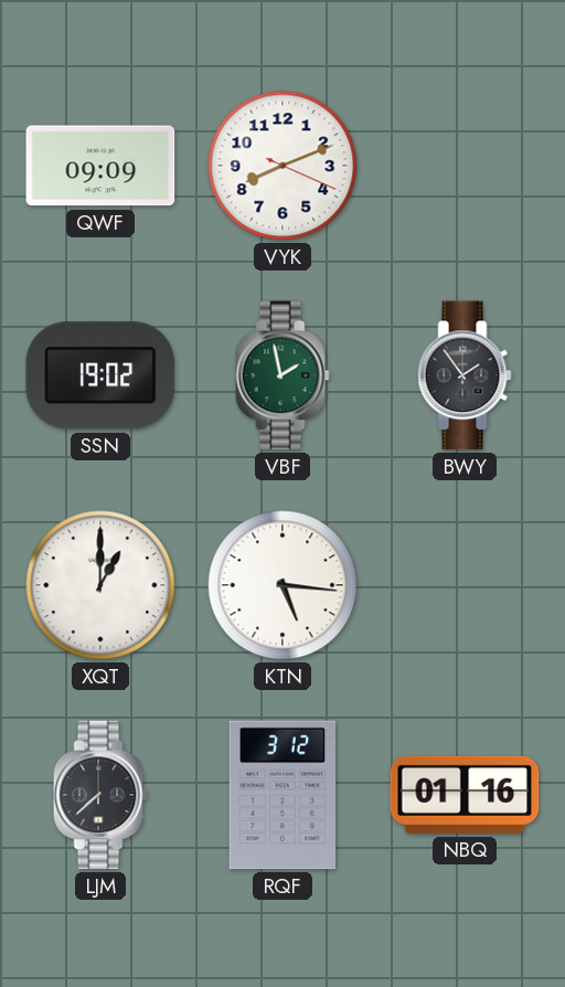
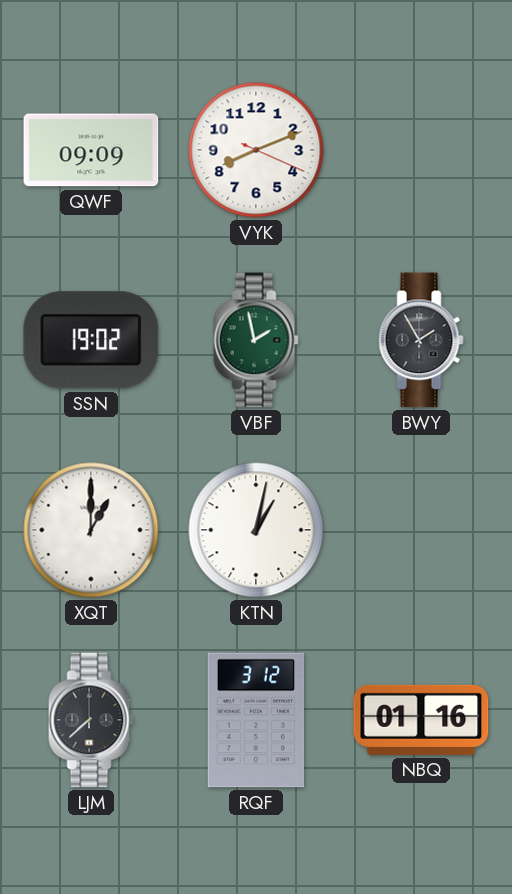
BWY: 1:54 -> 1:55
KTN: 5:16 -> 1:02
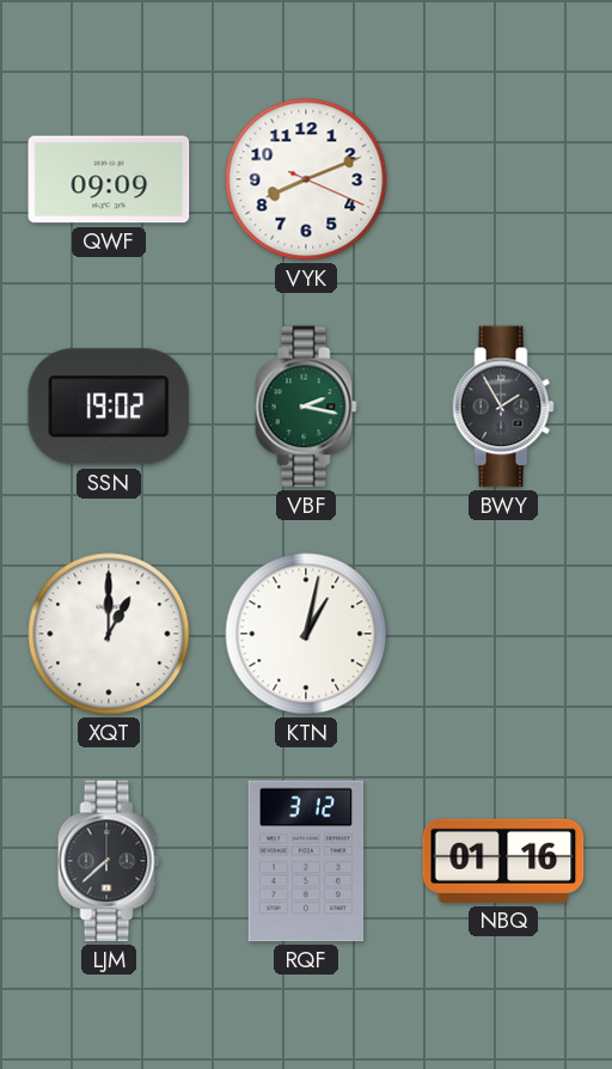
VBF: 1:58 -> 2:17
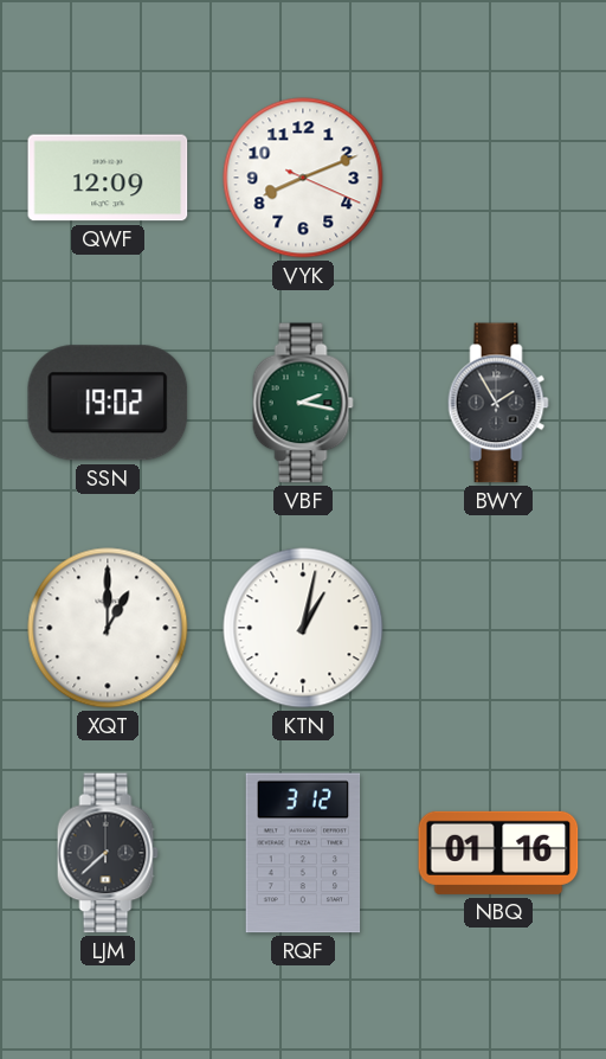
QWF: 09:09 -> 12:09
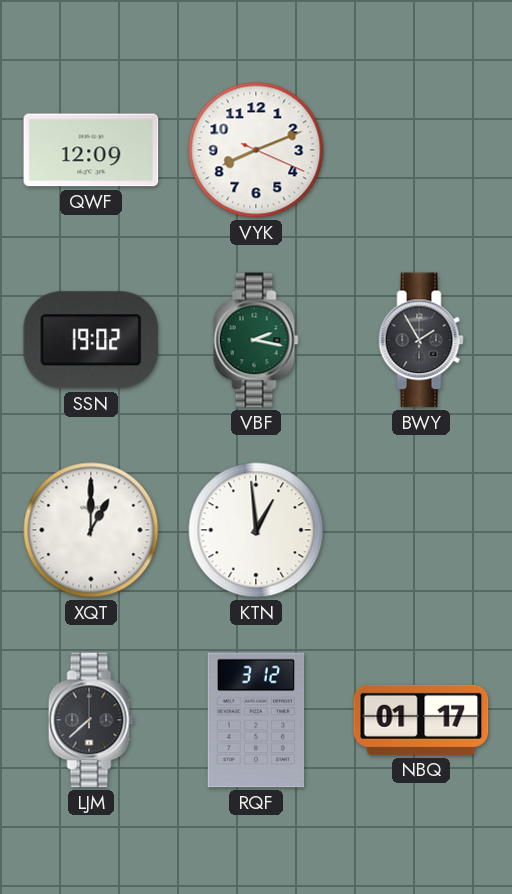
KTN: 1:02 -> 12:59
NBQ: 01:16 -> 01:17
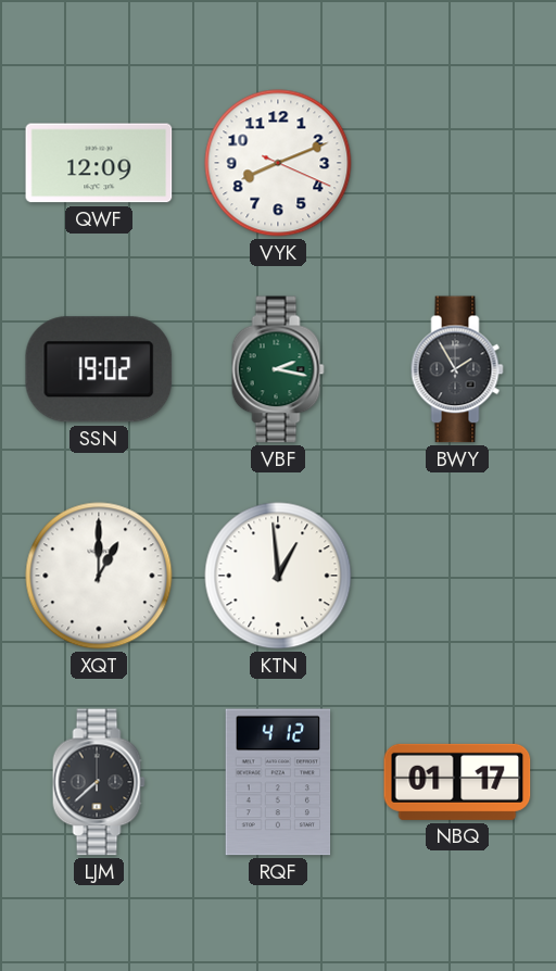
RQF: 3:12 -> 4:12
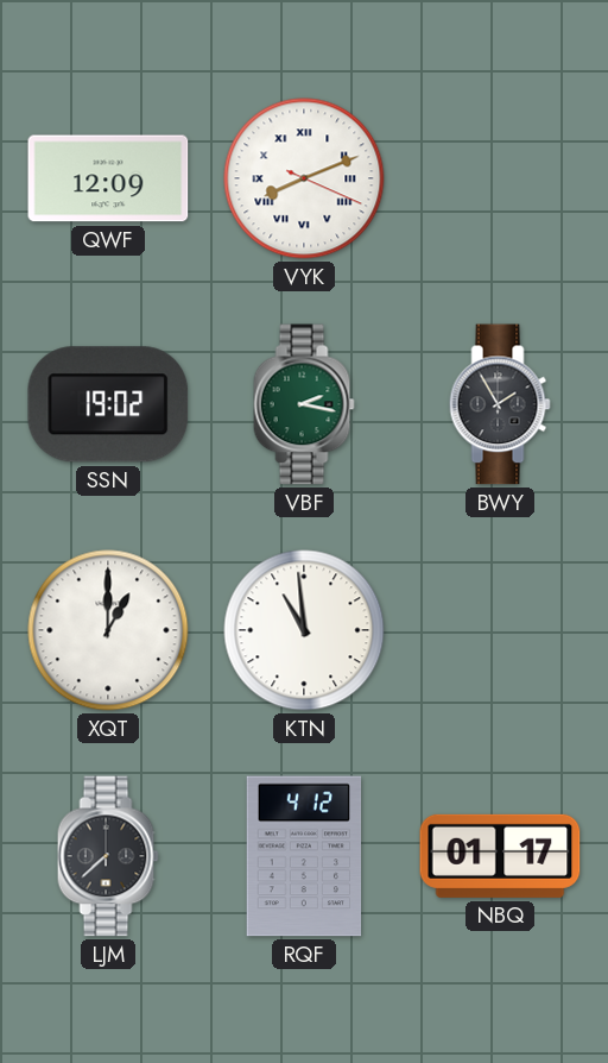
VYK numerals: Arabic -> Roman
KTN: 12:59 -> 10:59
